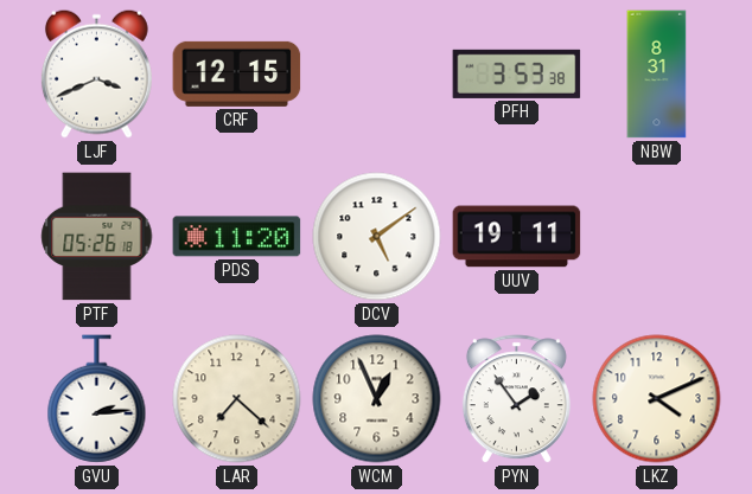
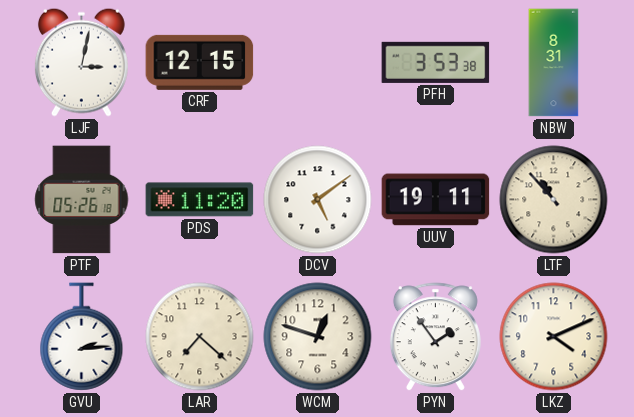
LJF: 3:41 -> 3:02
LTF: none -> 10:53
WCM: 12:56 -> 12:48
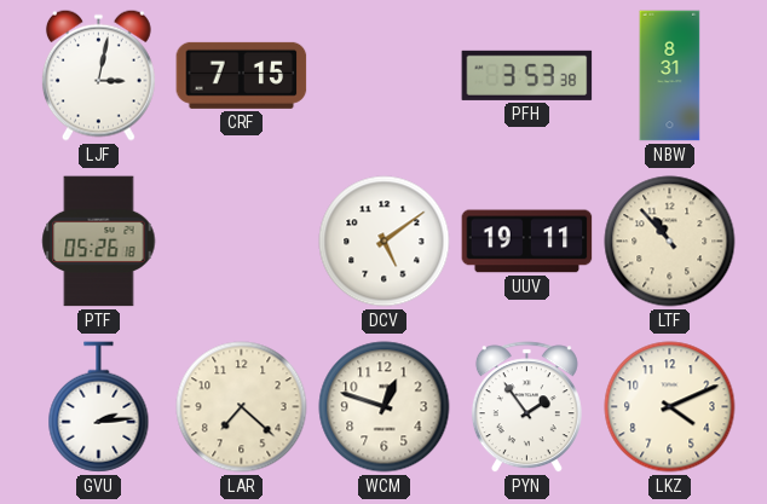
CRF: 12:15 -> 7:15
PDS: 11:20 -> none
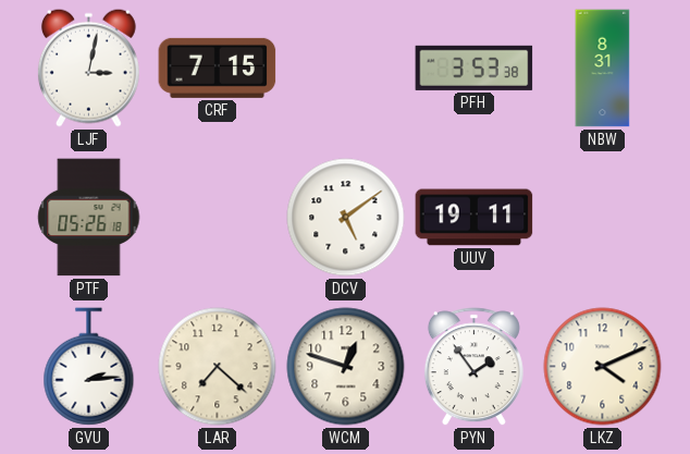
LTF: 10:53 -> none
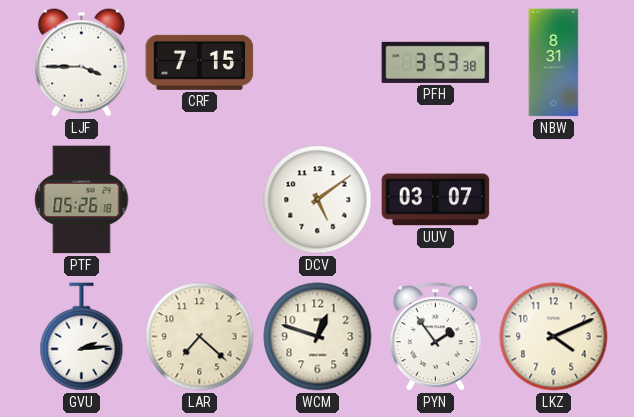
LJF: 3:02 -> 3:45
UUV: 19:11 -> 03:07
